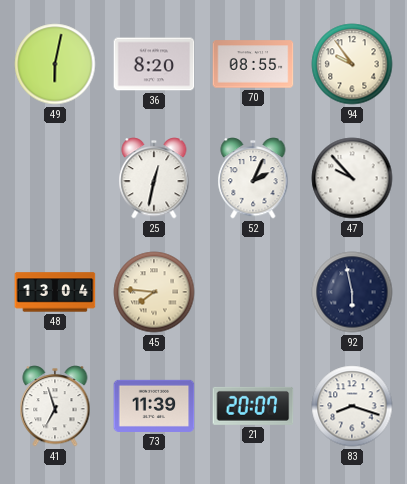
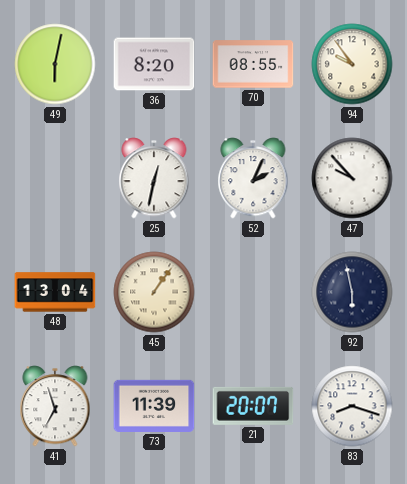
45: 7:46 -> 1:06
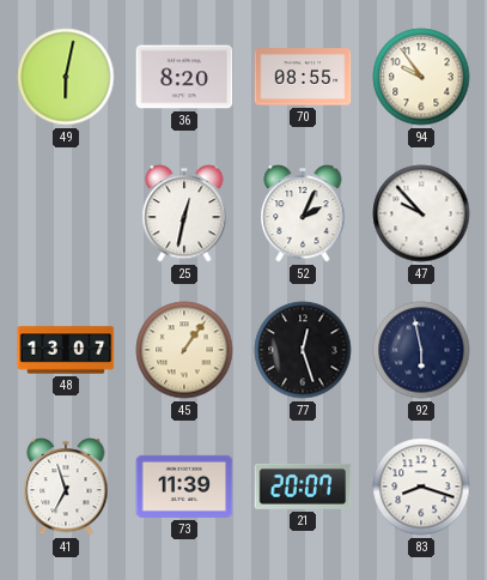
48: 13:04 -> 13:07
77: none -> 12:27
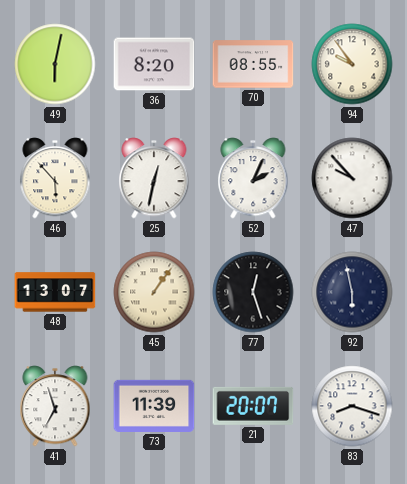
46: none -> 5:53
